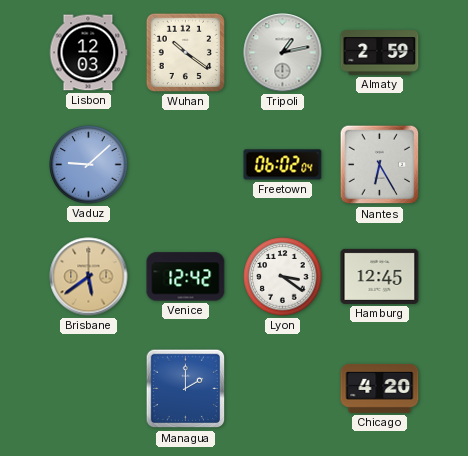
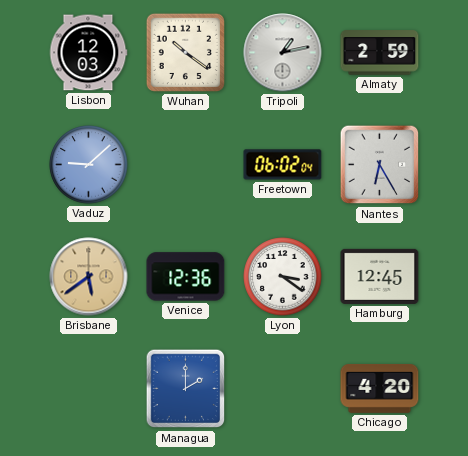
Venice: 12:42 -> 12:36
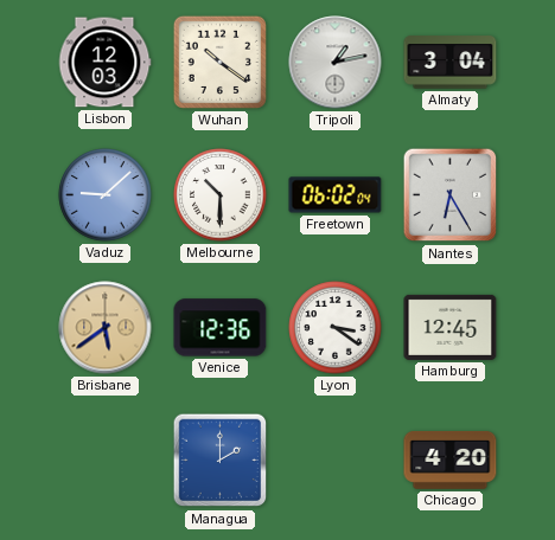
Almaty: 2:59 -> 3:04
Melbourne: none -> 10:30
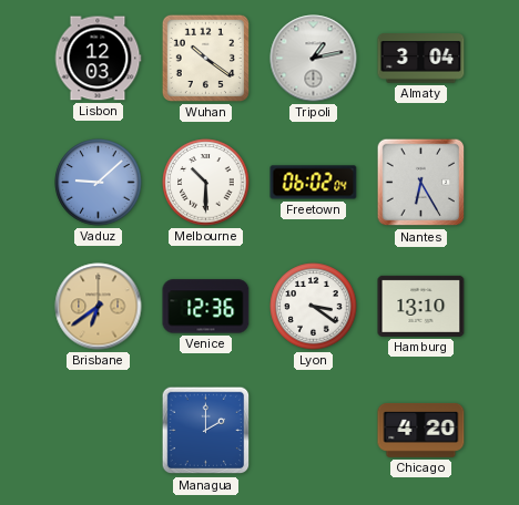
Brisbane: 5:39 -> 6:39
Hamburg: 12:45 -> 13:10
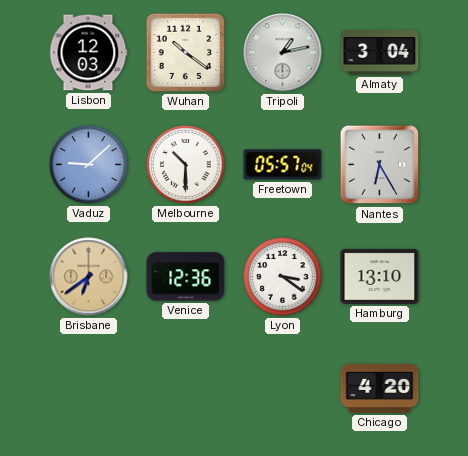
Freetown: 06:02 -> 05:57
Managua: 2:00 -> none
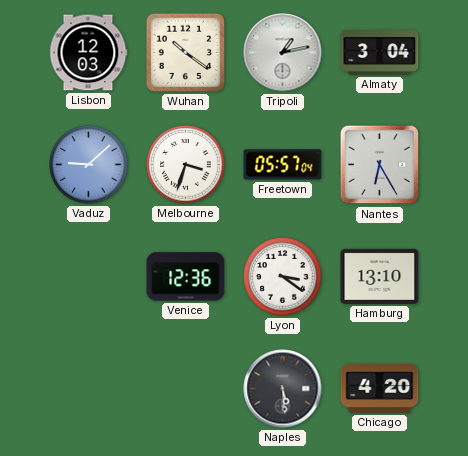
Melbourne: 10:30 -> 3:33
Brisbane: 6:39 -> none
Naples: none -> 5:29
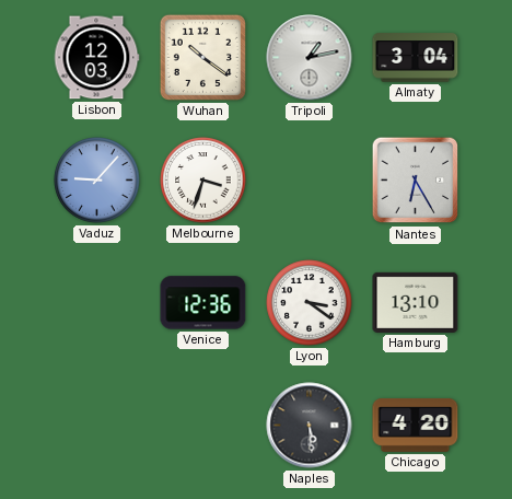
Vaduz: 9:08 -> 9:07
Freetown: 05:57 -> none
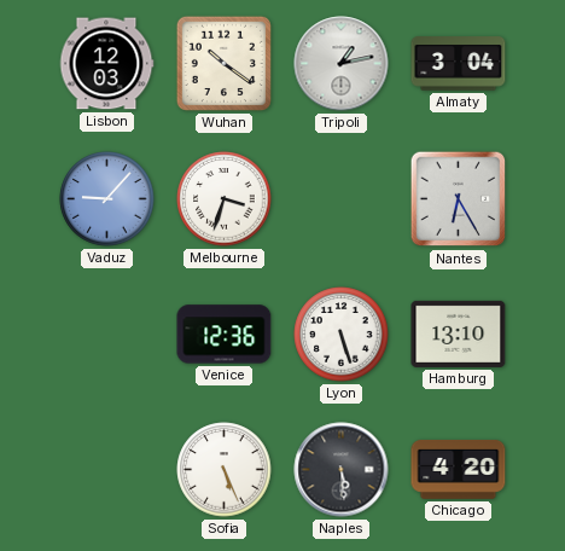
Lyon: 3:21 -> 5:27
Sofia: none -> 5:26
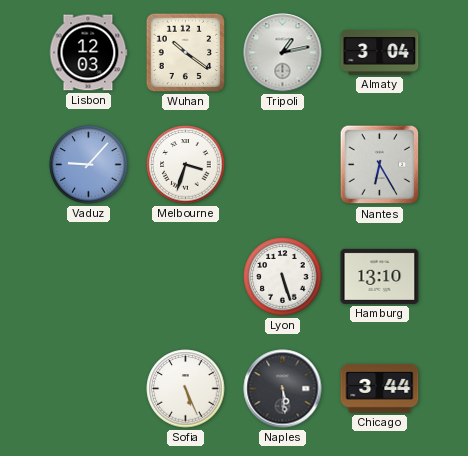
Venice: 12:36 -> none
Chicago: 4:20 -> 3:44
